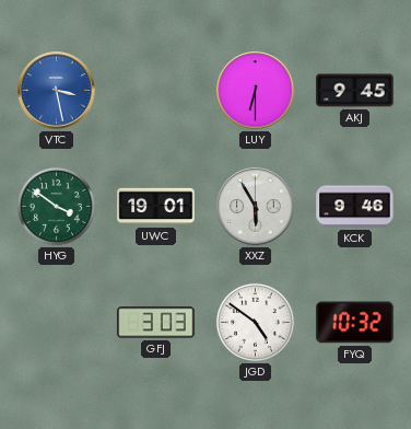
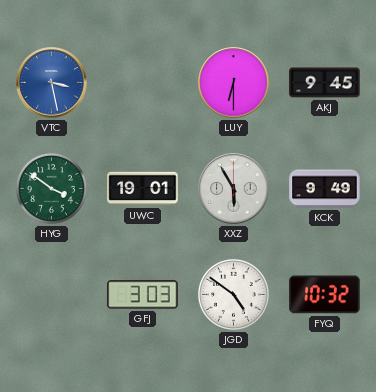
KCK: 9:46 -> 9:49
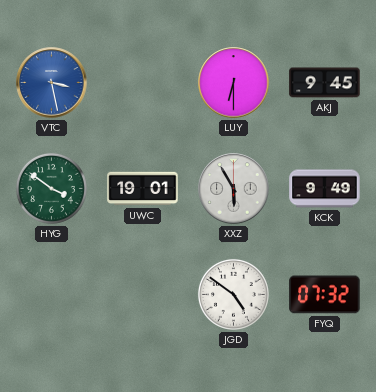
GFJ: 3:03 -> none
FYQ: 10:32 -> 07:32
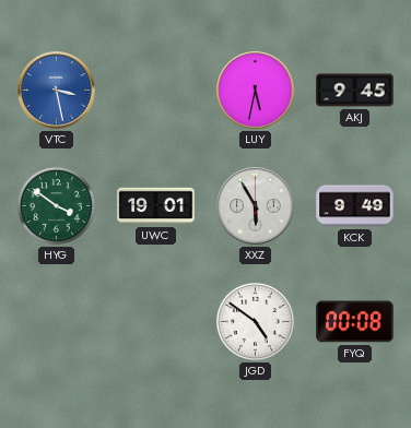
LUY: 6:30 -> 5:32
FYQ: 07:32 -> 00:08
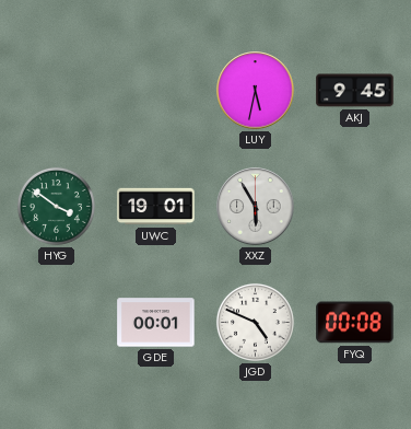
VTC: 3:28 -> none
KCK: 9:49 -> none
GDE: none -> 00:01
JGD: 4:51 -> 4:49
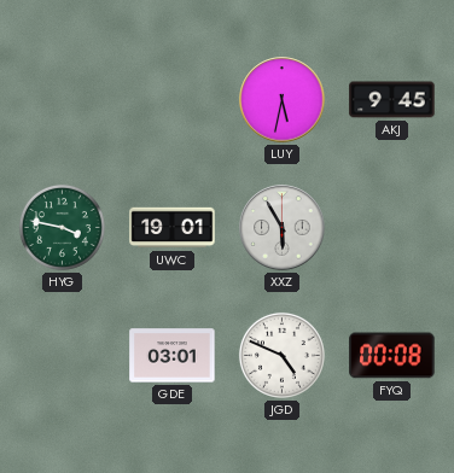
HYG: 3:51 -> 3:47
GDE: 00:01 -> 03:01
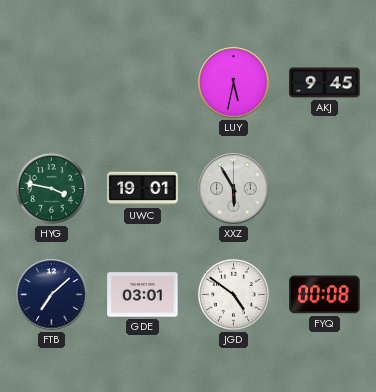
FTB: none -> 7:08
JGD: 4:49 -> 4:51
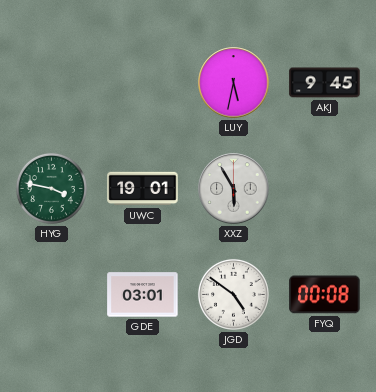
FTB: 7:08 -> none
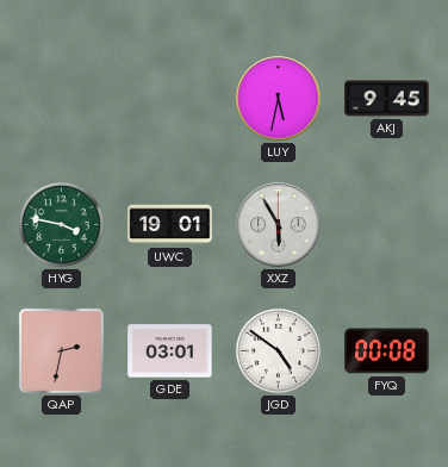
QAP: none -> 2:32
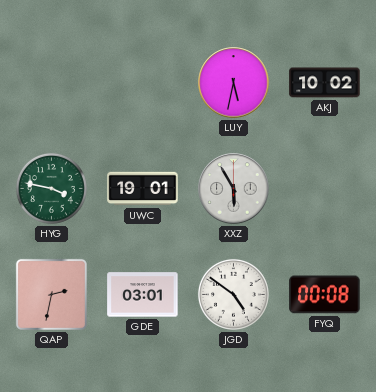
AKJ: 9:45 -> 10:02
